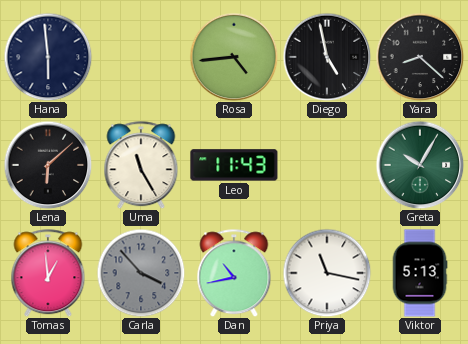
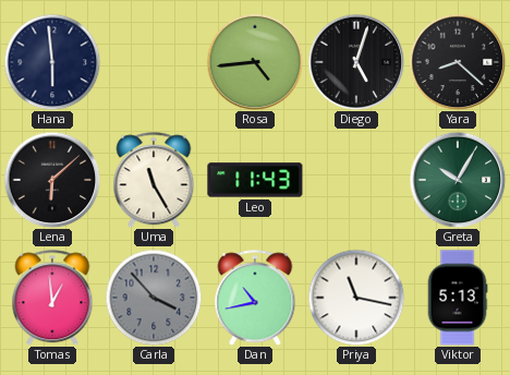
Diego: 4:58 -> 5:03
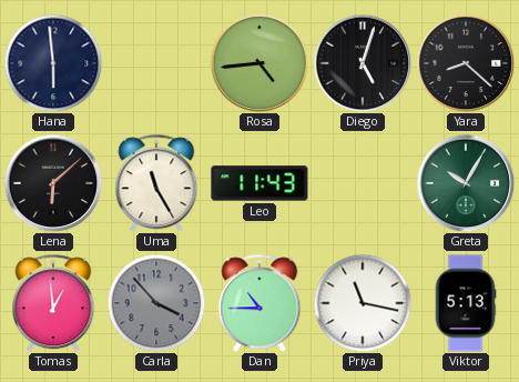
Dan: 10:43 -> 10:45
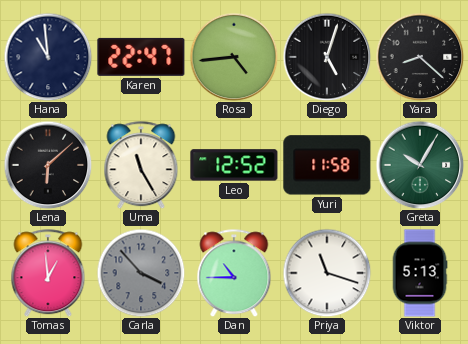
Hana: 5:59 -> 10:59
Karen: none -> 22:47
Leo: 11:43 -> 12:52
Yuri: none -> 11:58
Priya: 11:17 -> 11:18
